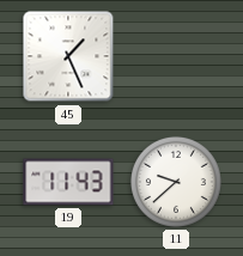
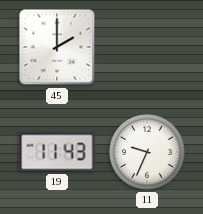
45: 1:26 -> 2:00
11: 9:38 -> 9:34
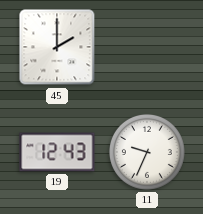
19: 11:43 -> 12:43
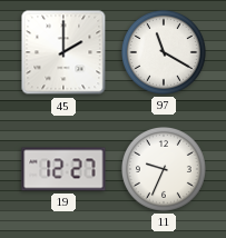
97: none -> 11:20
19: 12:43 -> 12:27
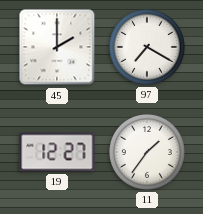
97: 11:20 -> 7:20
11: 9:34 -> 1:36
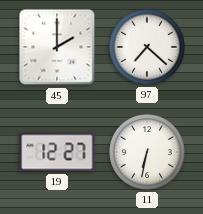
97: 7:20 -> 7:22
11: 1:36 -> 6:32
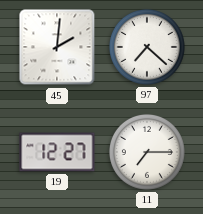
45: 2:00 -> 2:01
11: 6:32 -> 7:15
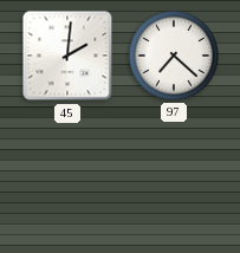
19: 12:27 -> none
11: 7:15 -> none
